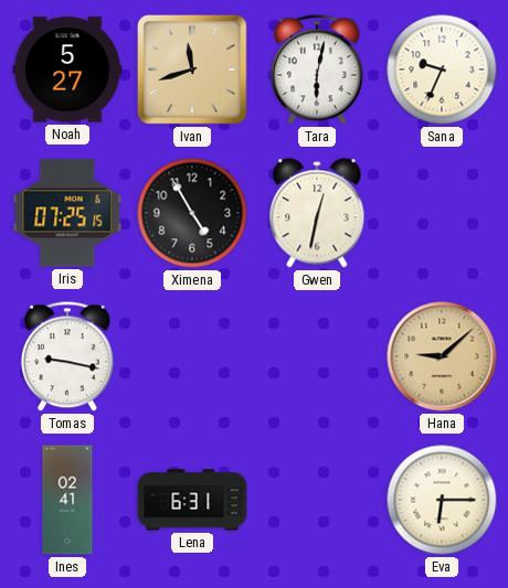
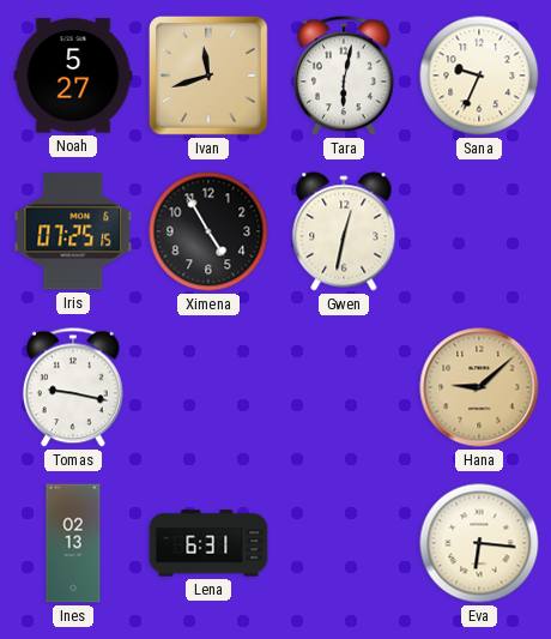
Ines: 02:41 -> 02:13
Eva: 6:15 -> 6:16
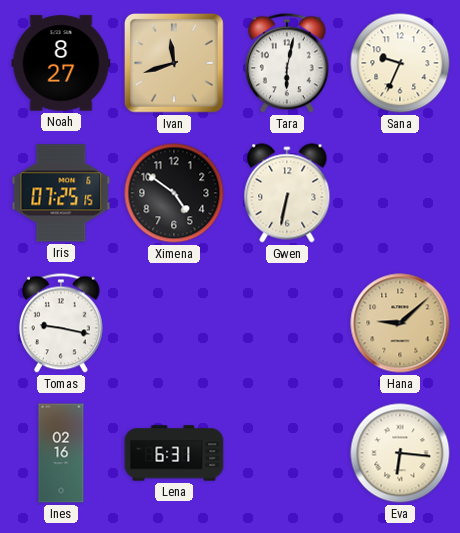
Noah: 5:27 -> 8:27
Ximena: 4:55 -> 4:51
Gwen: 12:32 -> 6:32
Ines: 02:13 -> 02:16
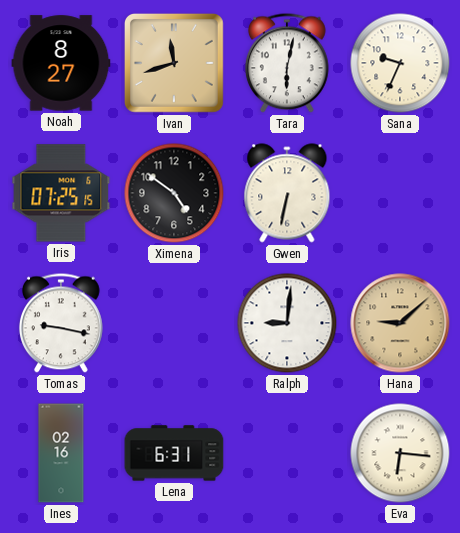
Ralph: none -> 9:01
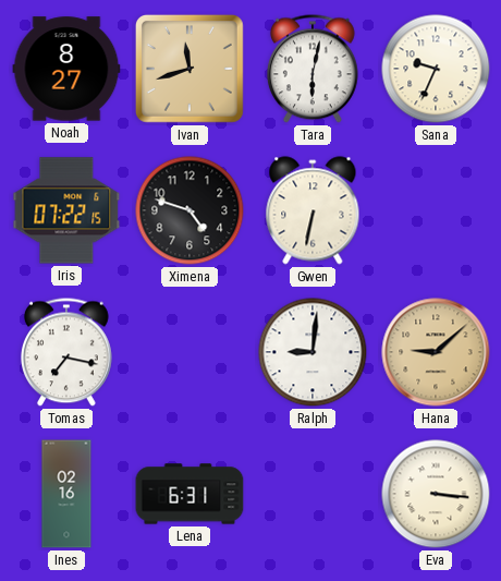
Iris: 07:25 -> 07:22
Ximena: 4:51 -> 4:48
Tomas: 9:17 -> 7:17
Eva: 6:16 -> 3:16
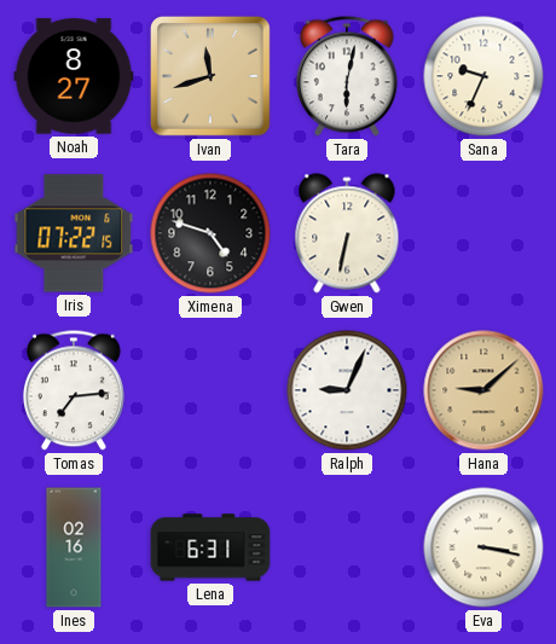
Tomas: 7:17 -> 7:14
Ralph: 9:01 -> 9:04
Eva: 3:16 -> 3:17
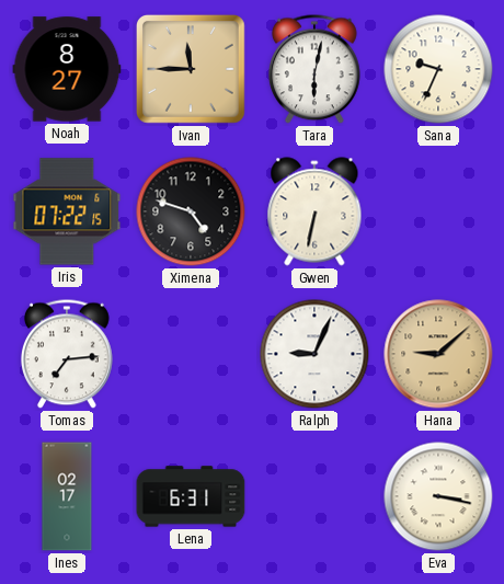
Ivan: 11:42 -> 11:45
Ines: 02:16 -> 02:17
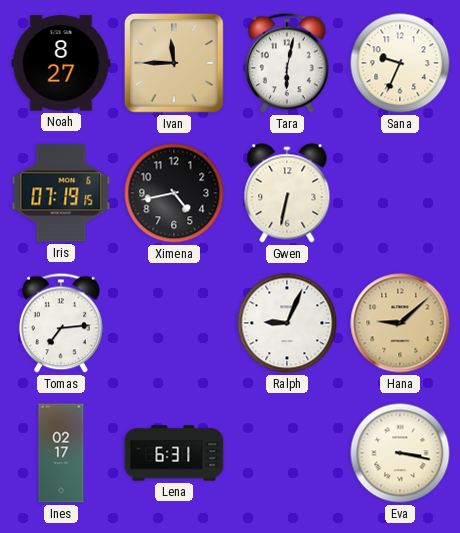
Iris: 07:22 -> 07:19
Ximena: 4:48 -> 4:43
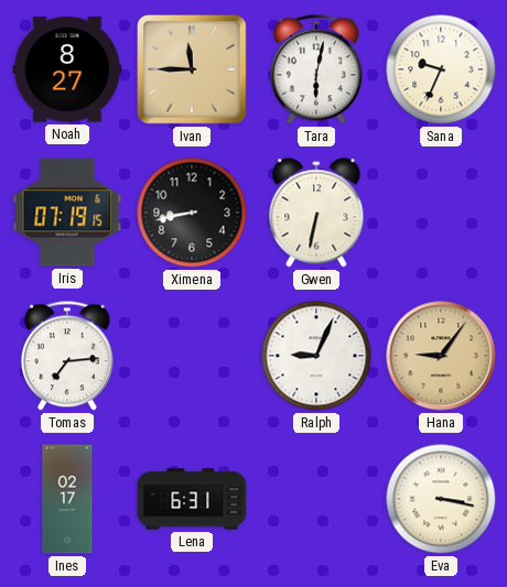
Ximena: 4:43 -> 8:43
Hana: 9:08 -> 9:06
